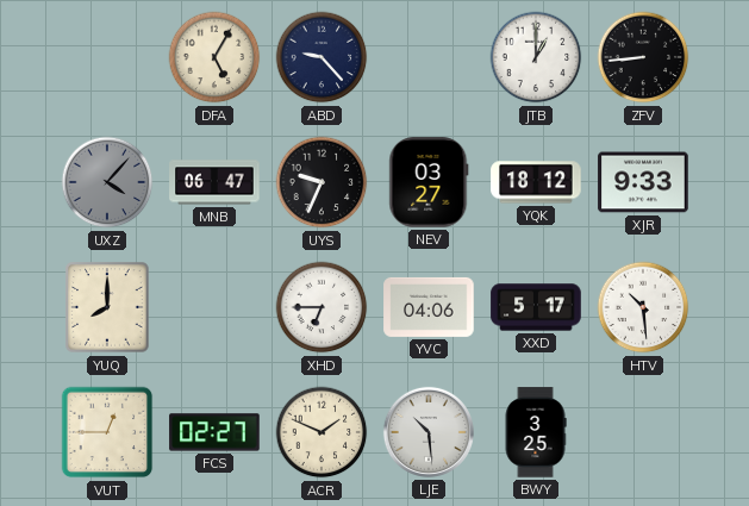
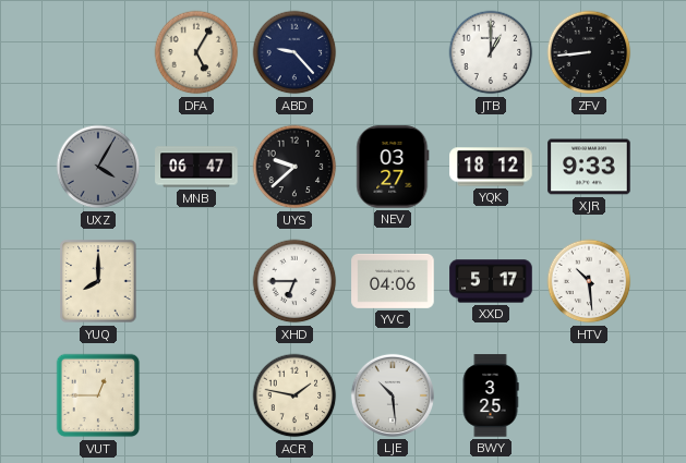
UXZ: 4:07 -> 4:05
UYS: 9:34 -> 9:38
FCS: 02:27 -> none
ACR: 1:49 -> 1:47
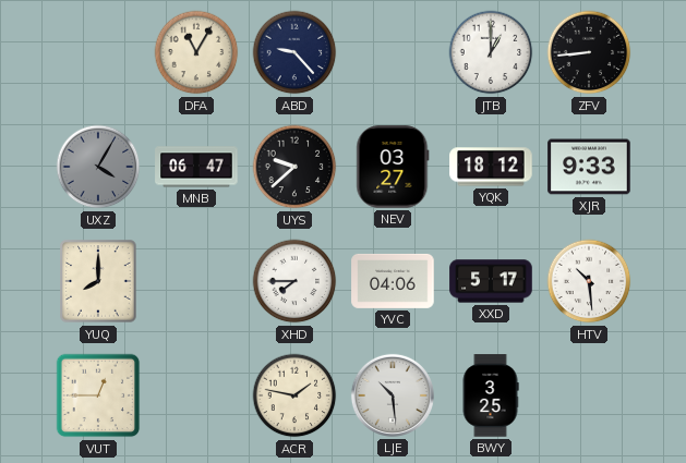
DFA: 5:05 -> 11:05
XHD: 6:45 -> 7:45
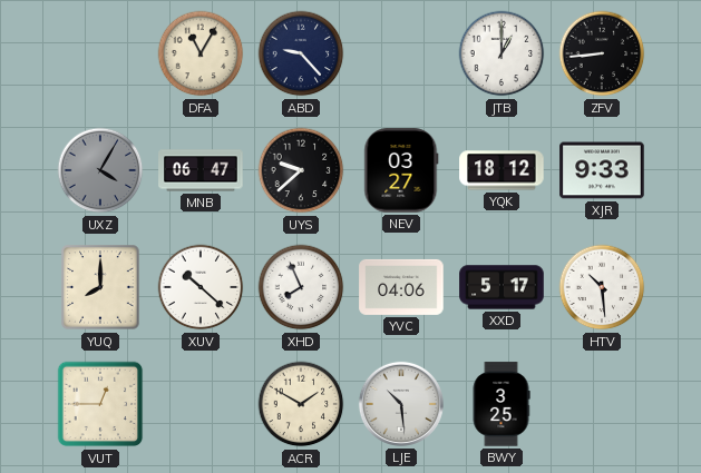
XUV: none -> 10:22
XHD: 7:45 -> 7:56
ACR: 1:47 -> 1:50
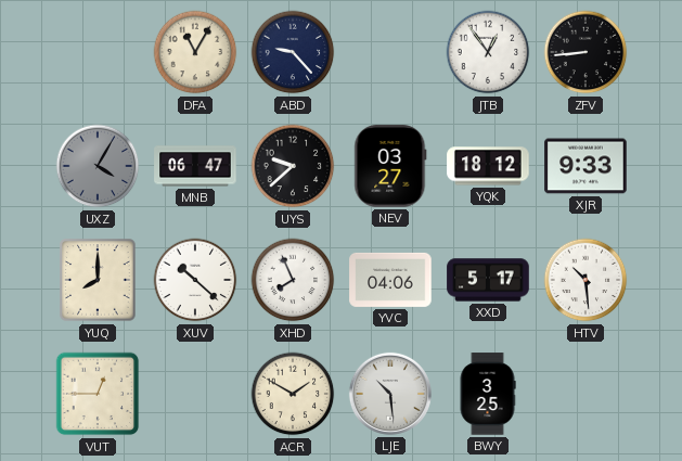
JTB: 1:00 -> 12:54
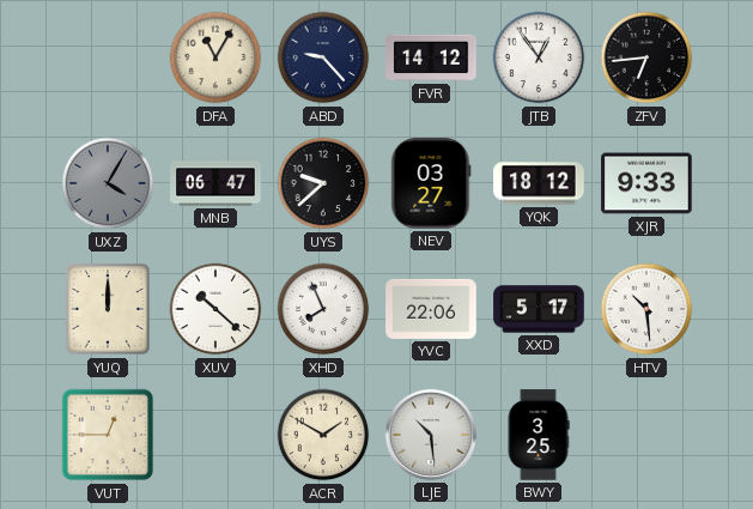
FVR: none -> 14:12
ZFV: 8:44 -> 6:44
YUQ: 8:00 -> 12:00
YVC: 04:06 -> 22:06
